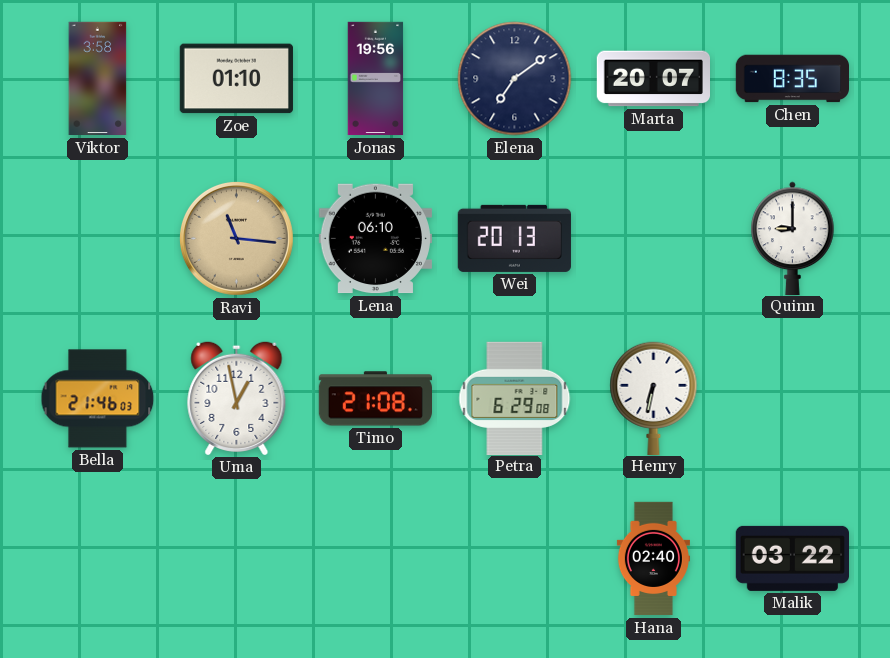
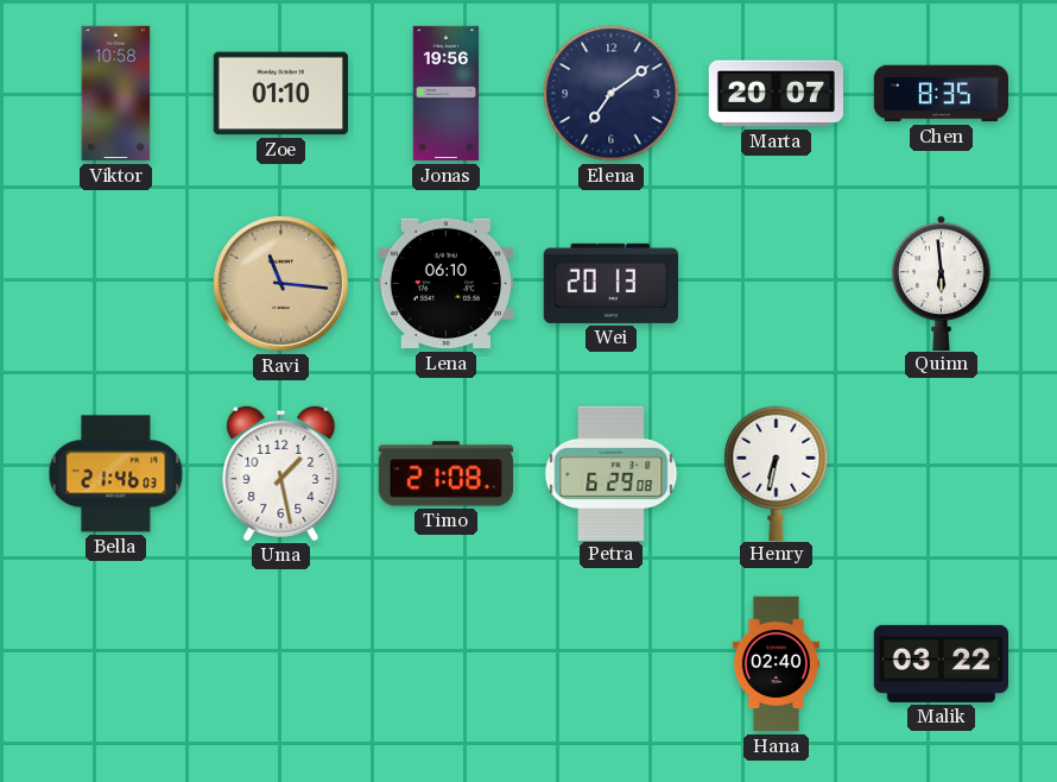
Viktor: 3:58 -> 10:58
Quinn: 9:00 -> 5:59
Uma: 12:58 -> 1:28
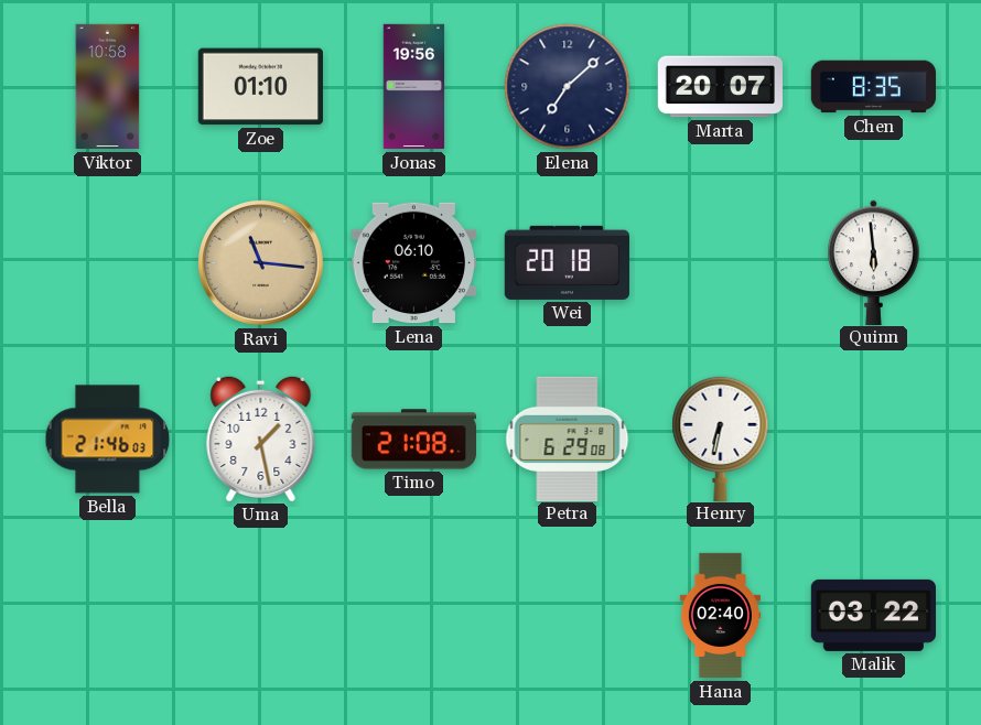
Elena: 7:09 -> 7:08
Wei: 20:13 -> 20:18
